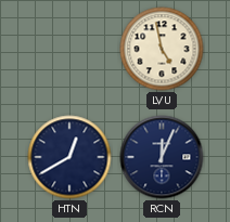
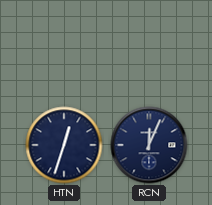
LVU: 4:58 -> none
HTN: 12:40 -> 12:33
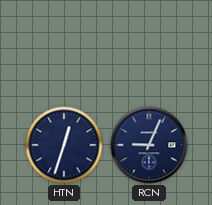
RCN: 12:04 -> 9:04
